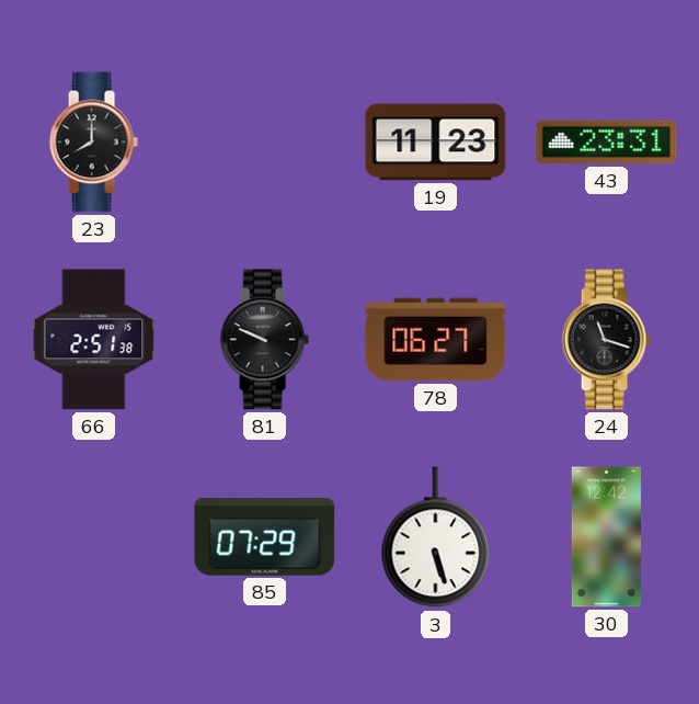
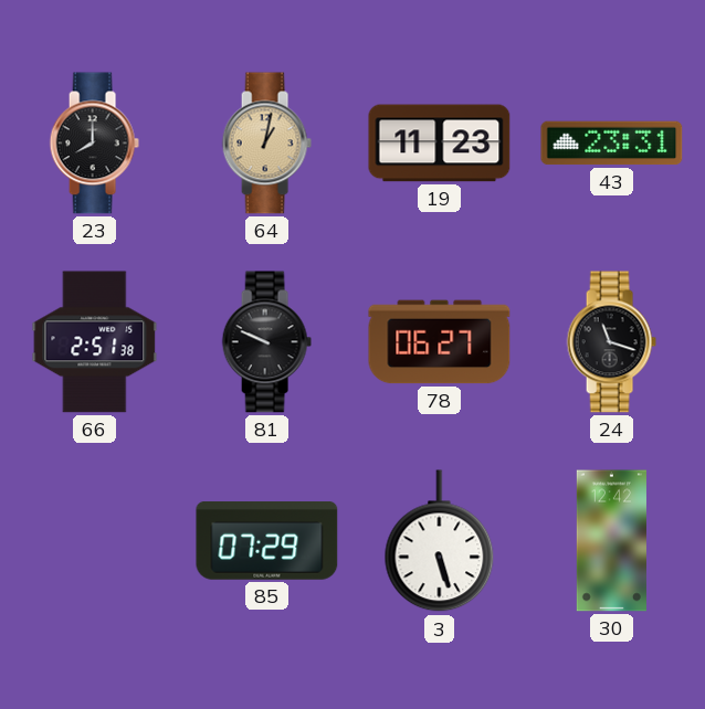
64: none -> 1:02
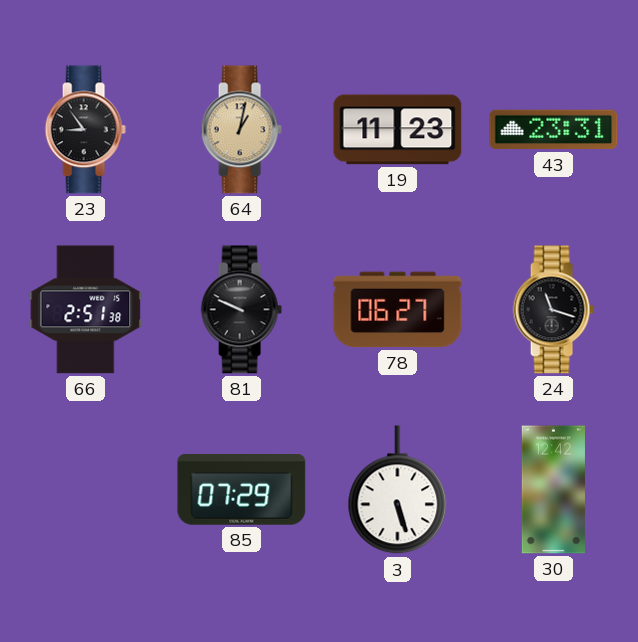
23: 8:00 -> 8:54
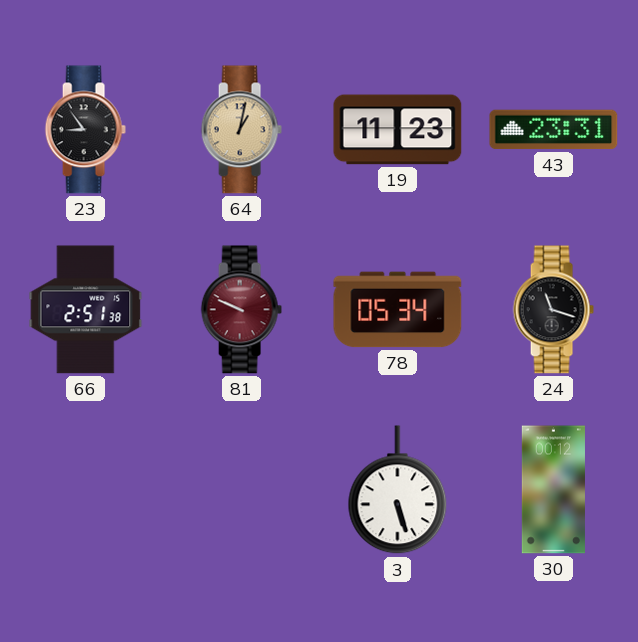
81 dial: black -> burgundy
78: 06:27 -> 05:34
85: 07:29 -> none
30: 12:42 -> 00:12
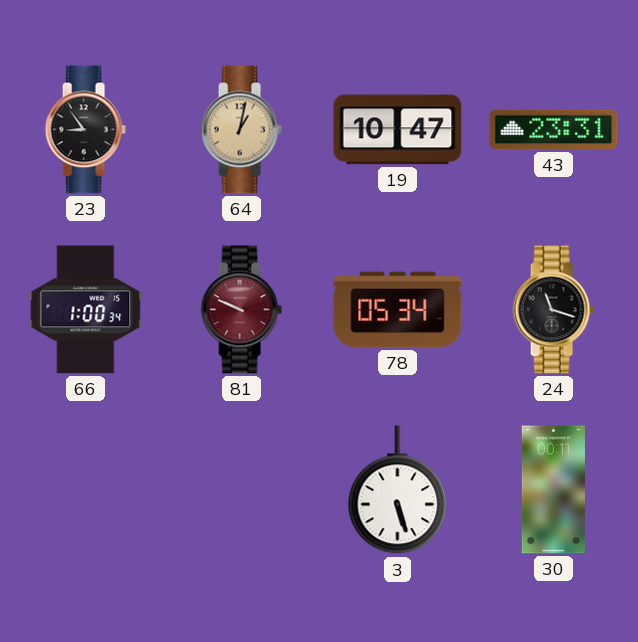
19: 11:23 -> 10:47
66: 2:51 -> 1:00
30: 00:12 -> 00:11
